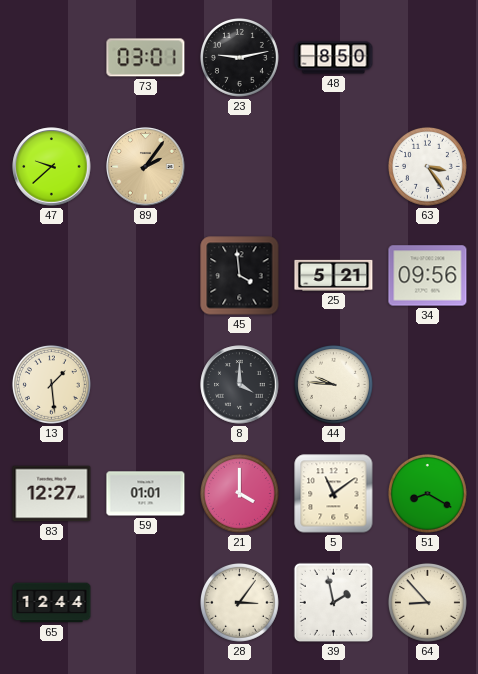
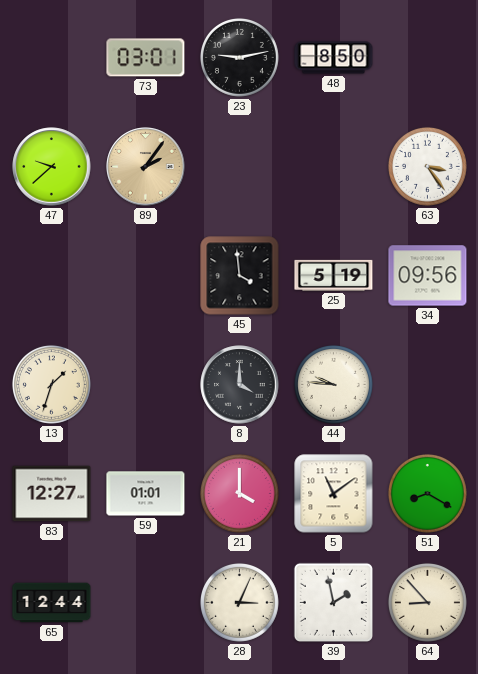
25: 5:21 -> 5:19
13: 1:29 -> 1:33
28: 3:06 -> 3:04
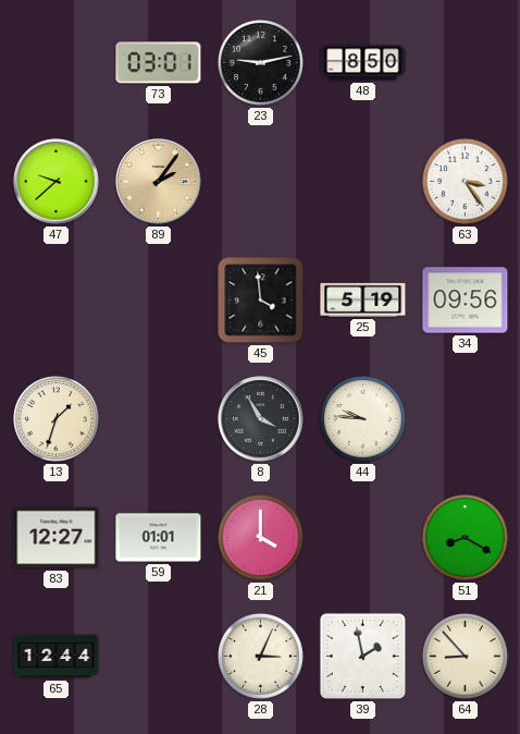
8: 4:00 -> 3:55
5: 11:09 -> none
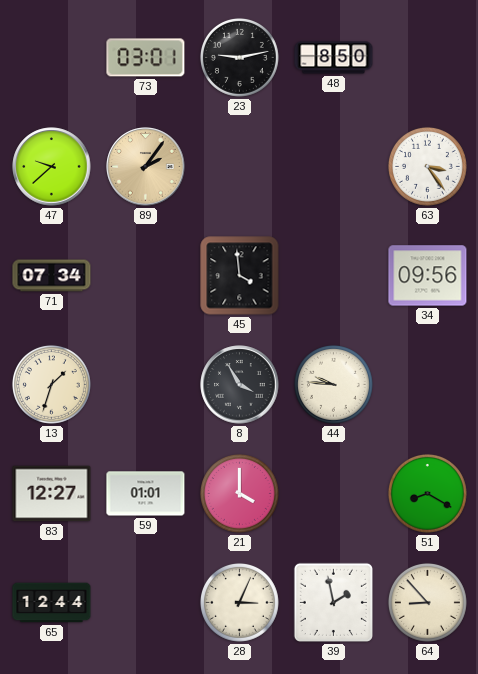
71: none -> 07:34
25: 5:19 -> none
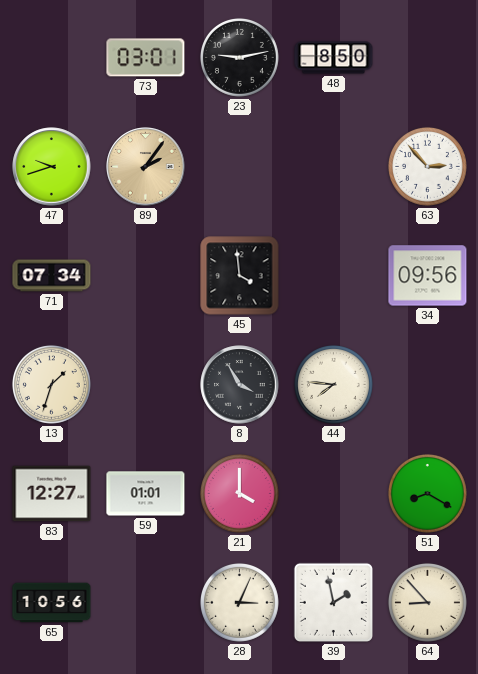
47: 9:38 -> 9:42
63: 3:24 -> 2:53
44: 9:46 -> 7:46
65: 12:44 -> 10:56
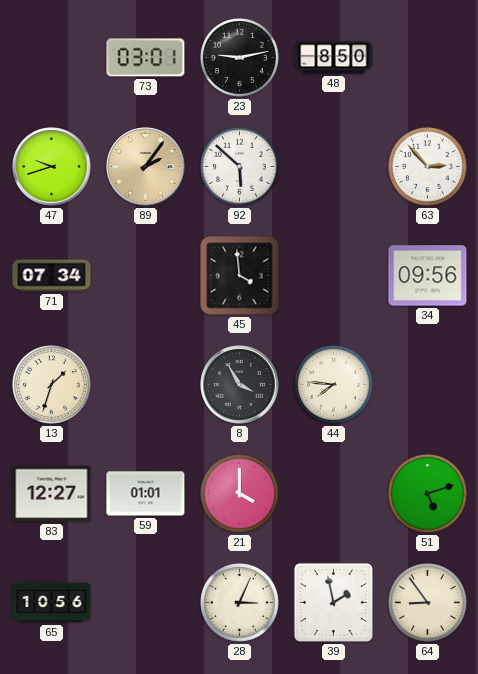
92: none -> 5:52
51: 8:20 -> 5:12
64: 8:53 -> 8:54
